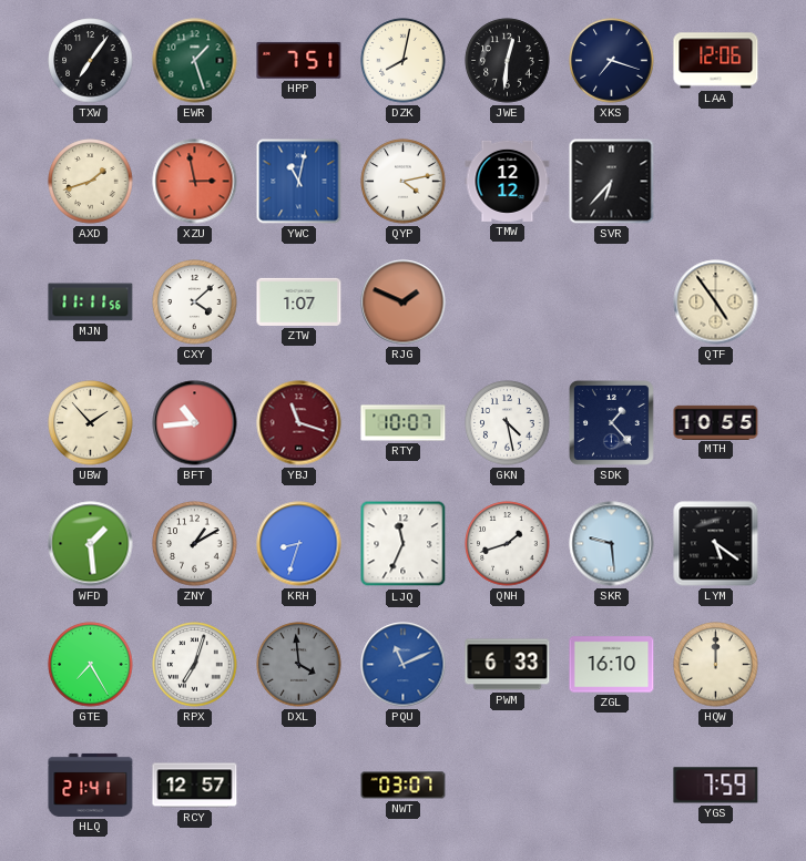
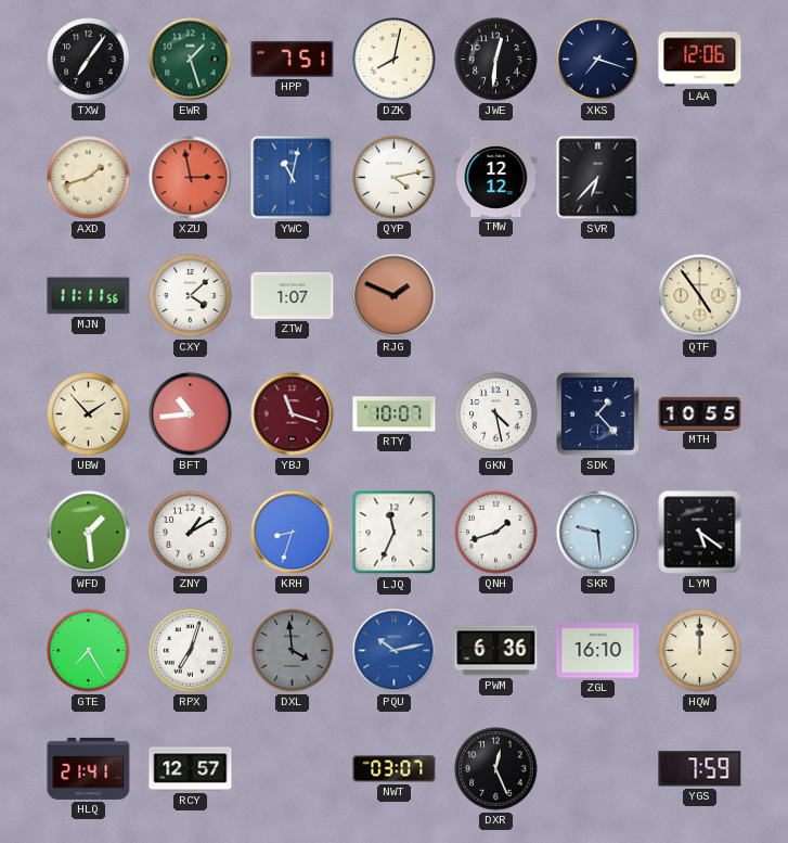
PQU: 11:11 -> 10:13
PWM: 6:33 -> 6:36
DXR: none -> 12:26
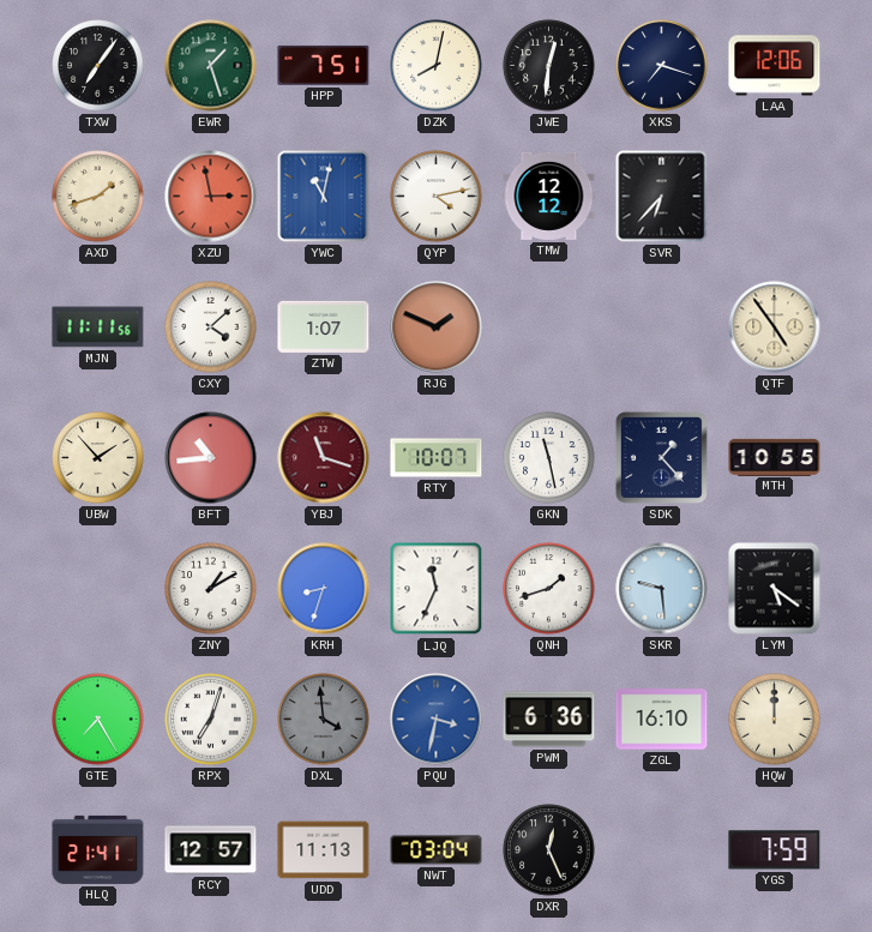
GKN: 4:28 -> 11:28
WFD: 1:29 -> none
PQU: 10:13 -> 3:32
UDD: none -> 11:13
NWT: 03:07 -> 03:04
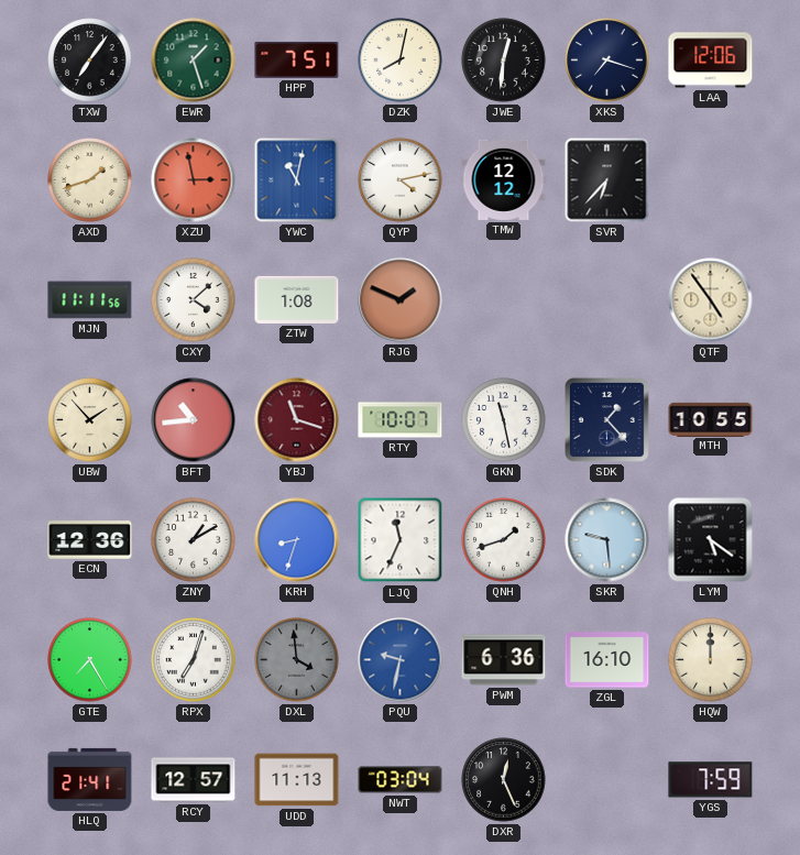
ZTW: 1:07 -> 1:08
ECN: none -> 12:36
PQU: 3:32 -> 9:32
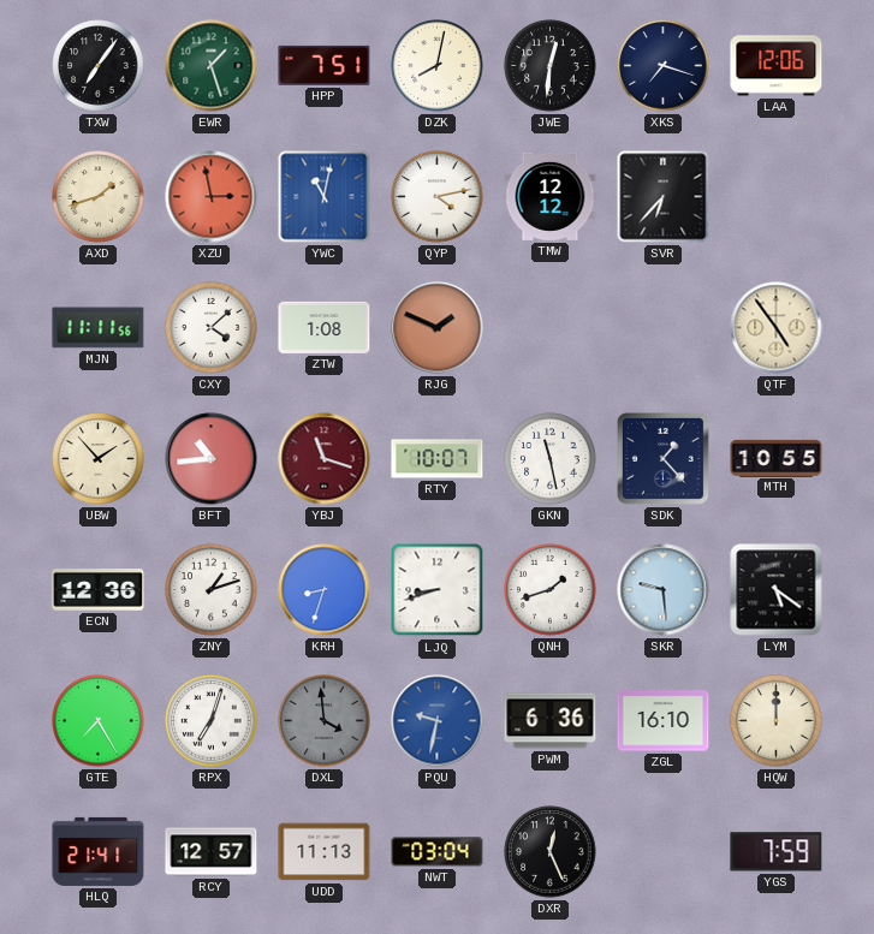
ZNY: 1:10 -> 1:12
LJQ: 11:34 -> 8:42
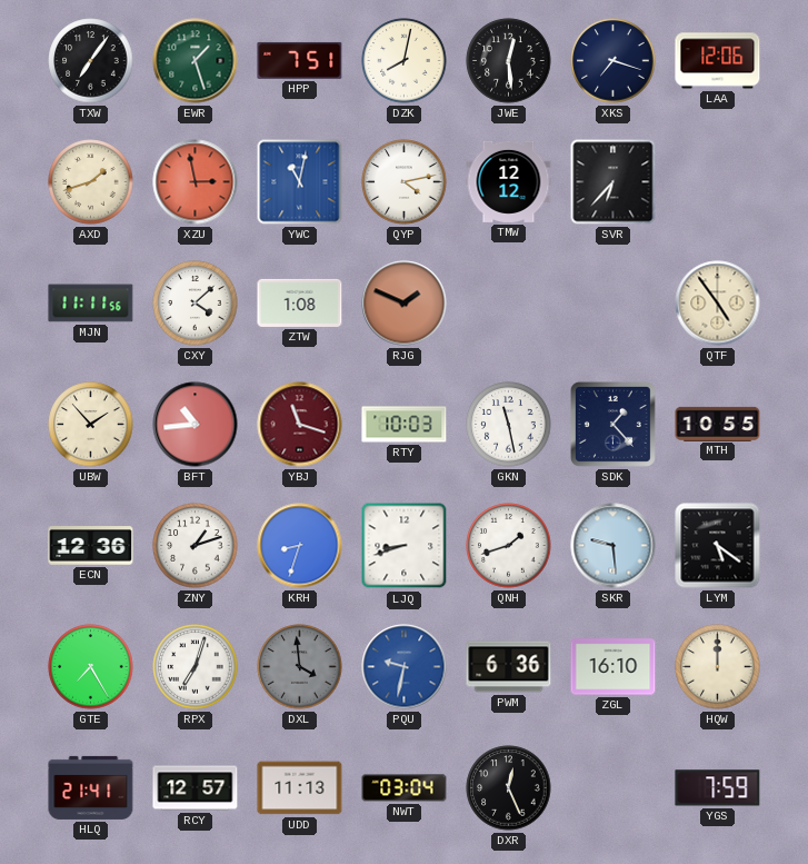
JWE: 12:31 -> 12:29
RTY: 10:07 -> 10:03
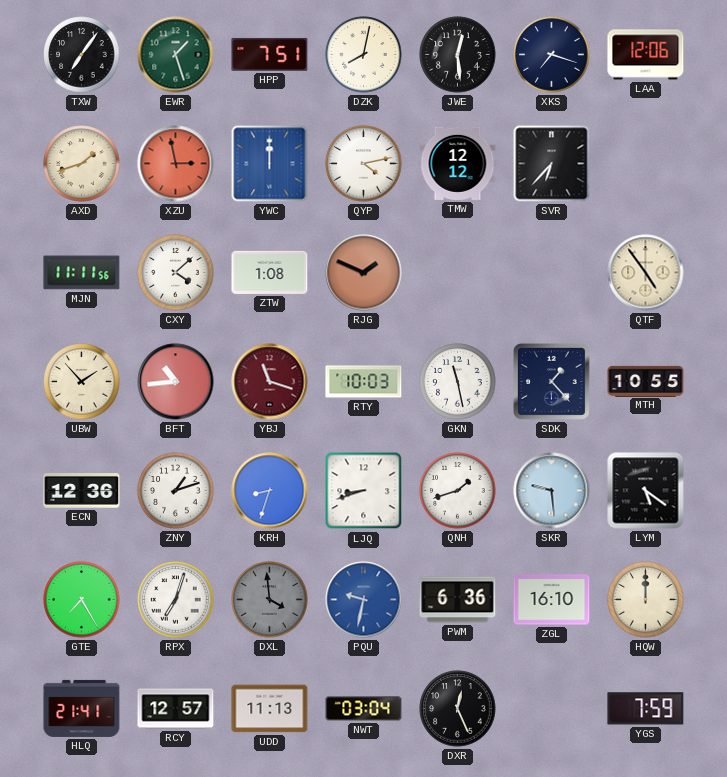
YWC: 11:02 -> 12:00
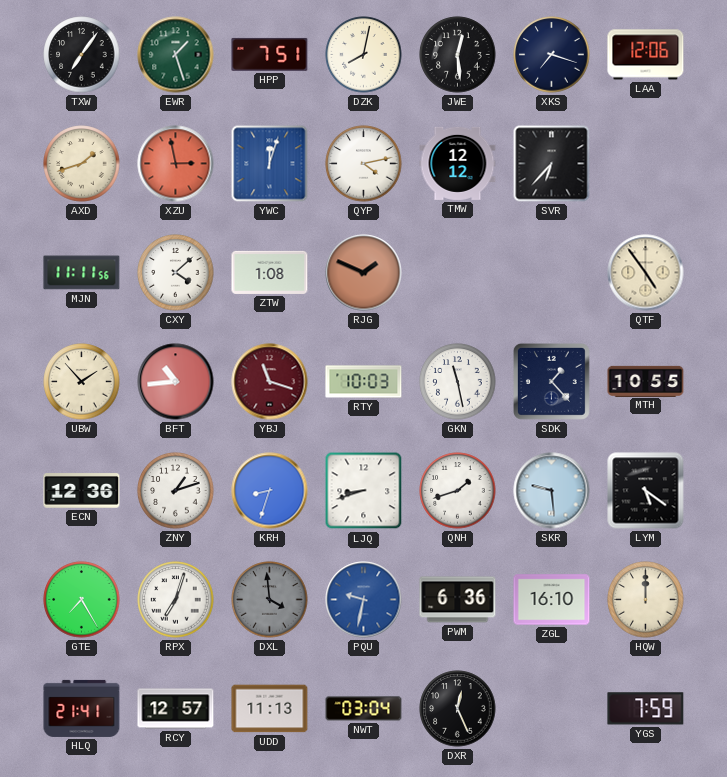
YWC: 12:00 -> 12:03
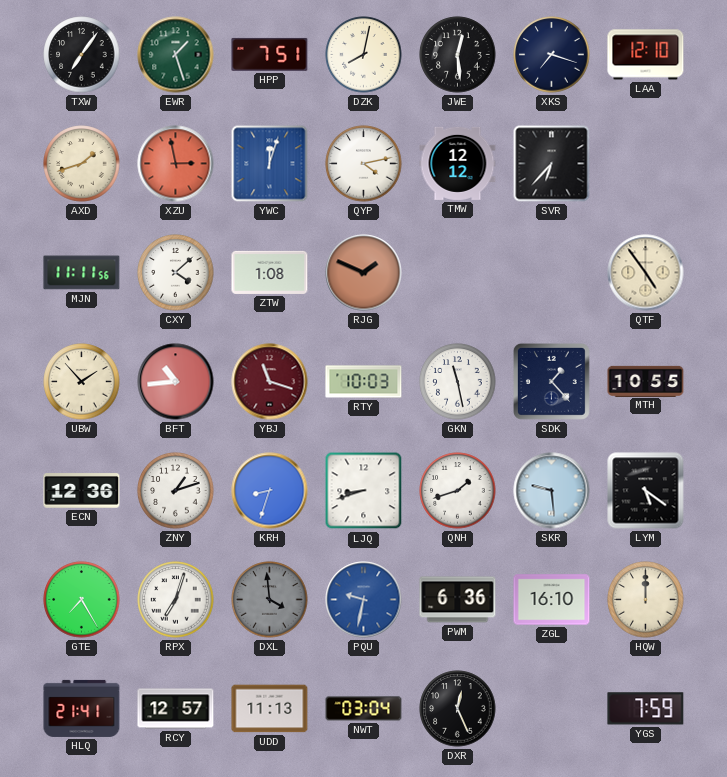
LAA: 12:06 -> 12:10
